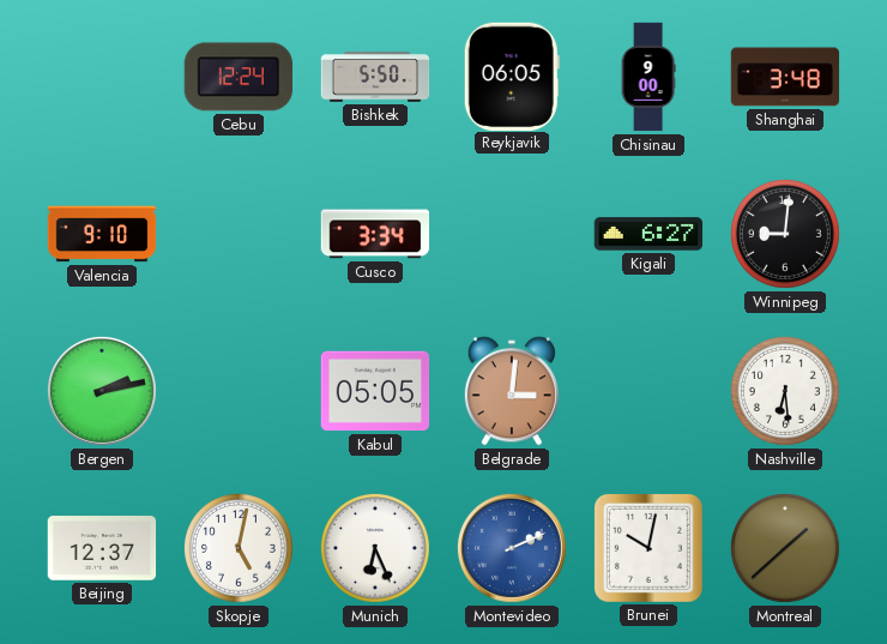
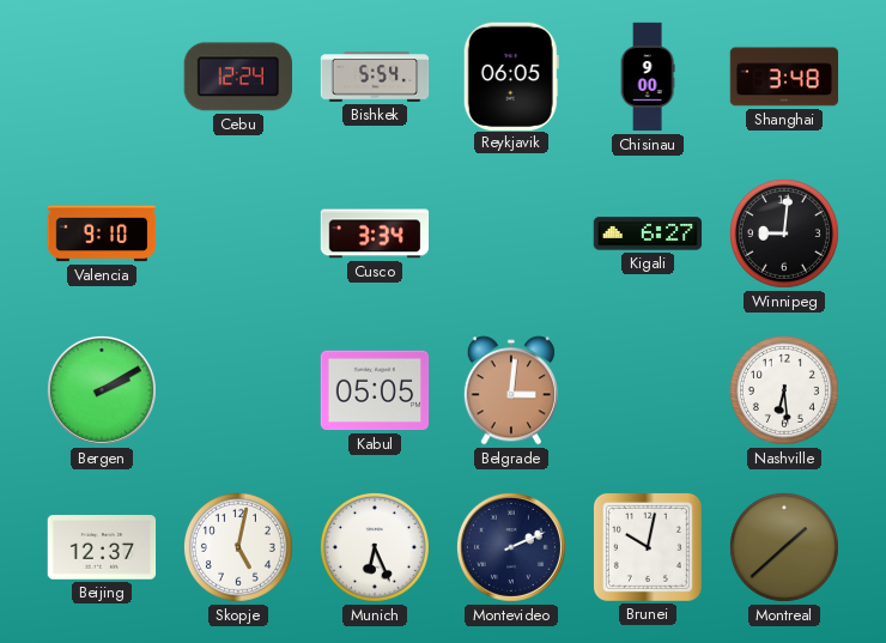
Bishkek: 5:50 -> 5:54
Bergen: 2:13 -> 2:10
Montevideo dial: blue -> navy
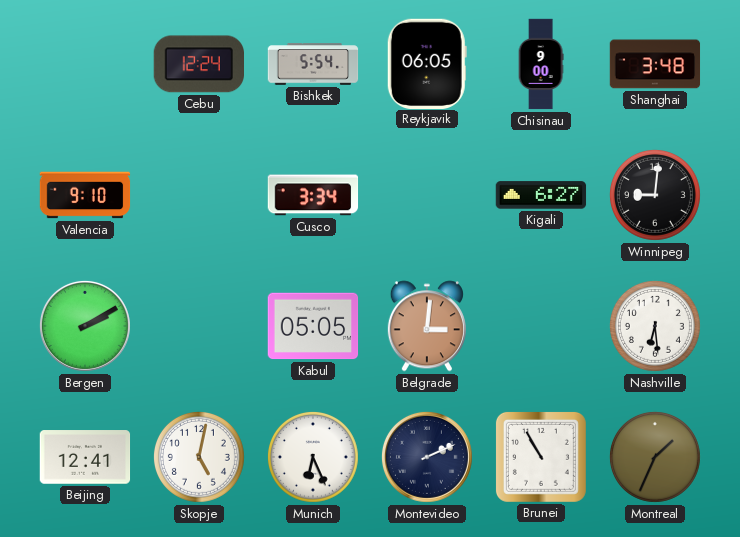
Beijing: 12:37 -> 12:41
Brunei: 10:02 -> 10:55
Montreal: 1:38 -> 1:34
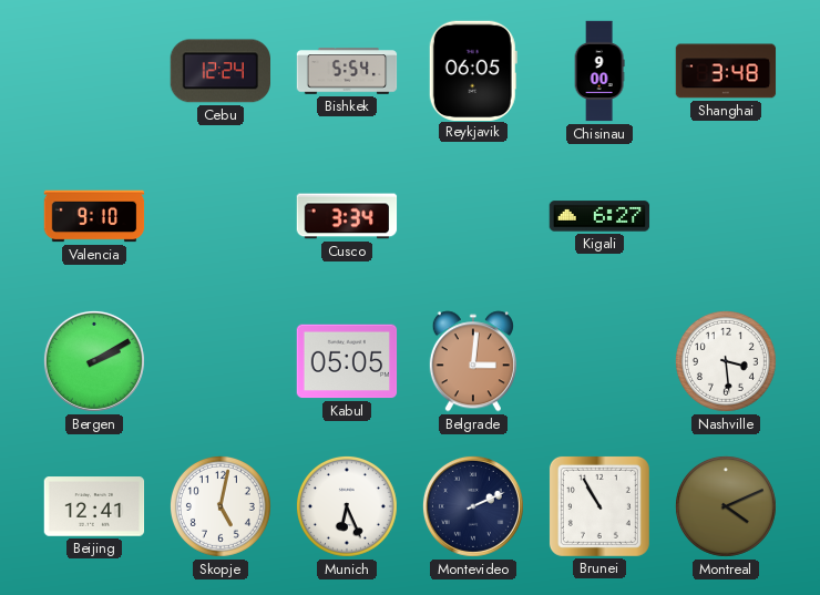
Winnipeg: 9:01 -> none
Nashville: 6:29 -> 3:29
Montreal: 1:34 -> 4:11
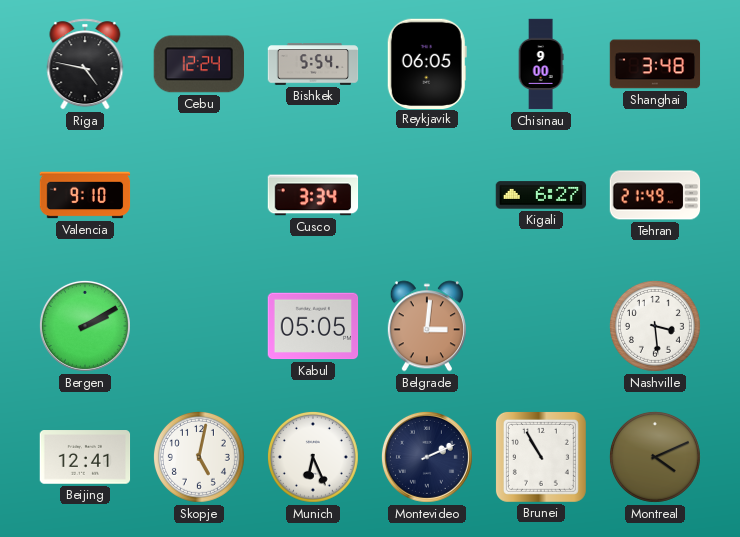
Riga: none -> 4:47
Tehran: none -> 21:49
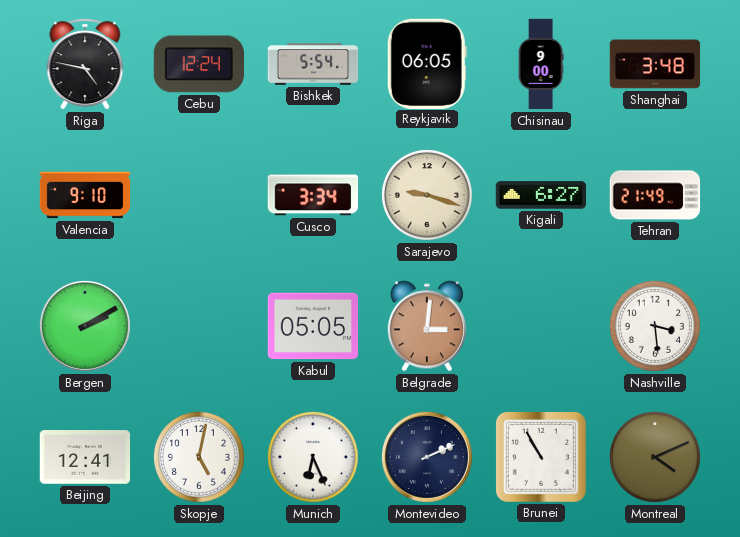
Sarajevo: none -> 9:18
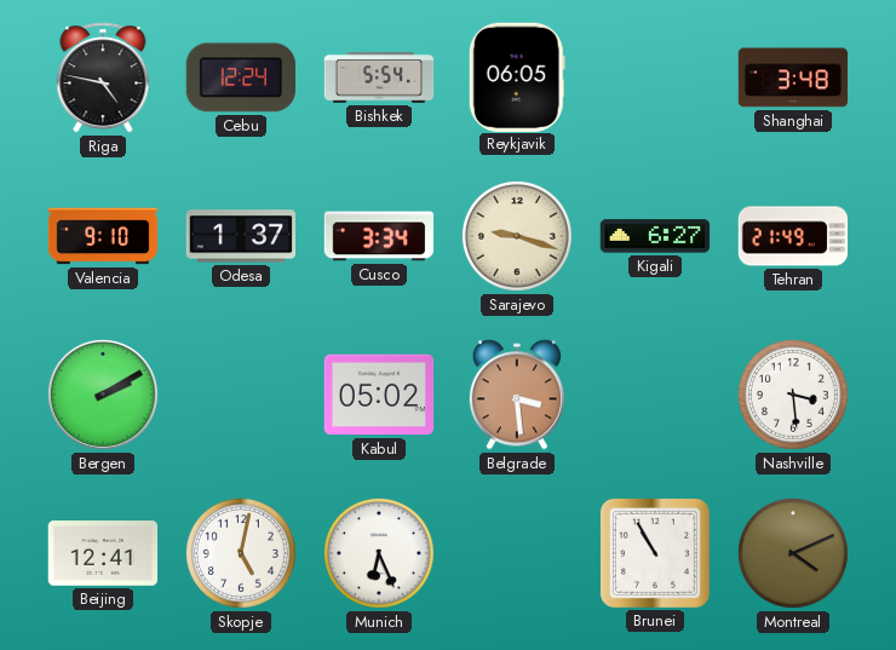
Chisinau: 9:00 -> none
Odesa: none -> 1:37
Kabul: 05:05 -> 05:02
Belgrade: 3:01 -> 3:29
Montevideo: 2:11 -> none
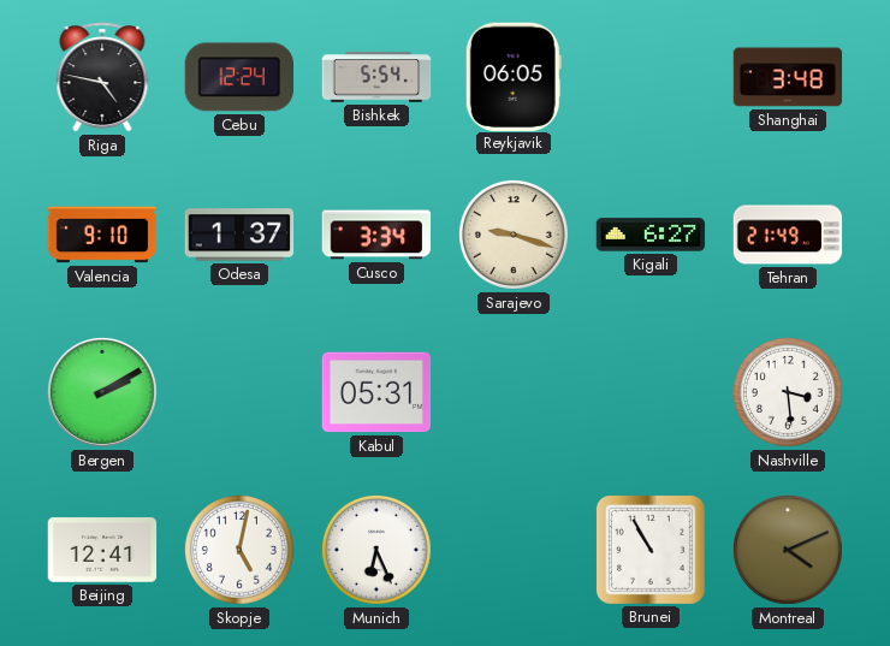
Kabul: 05:02 -> 05:31
Belgrade: 3:29 -> none
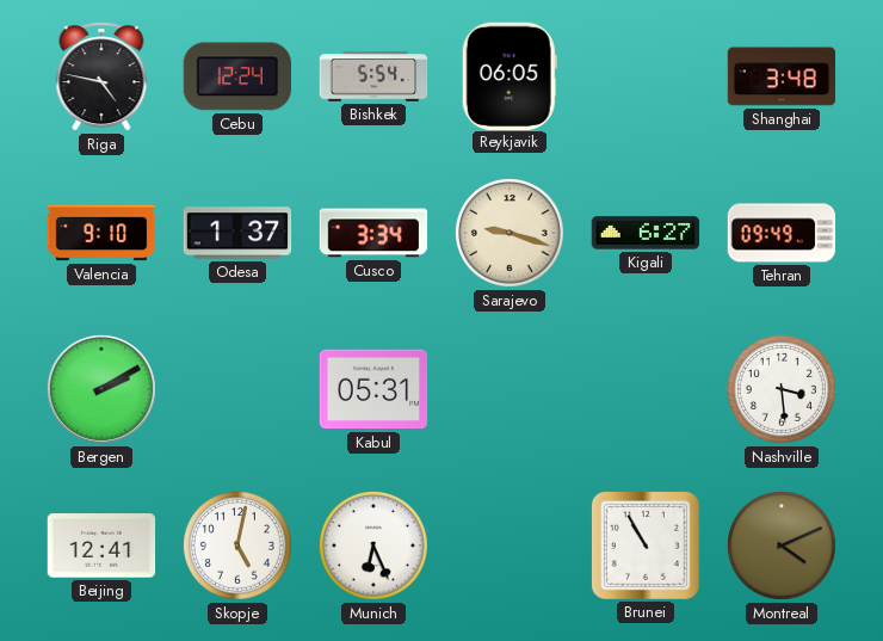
Tehran: 21:49 -> 09:49
